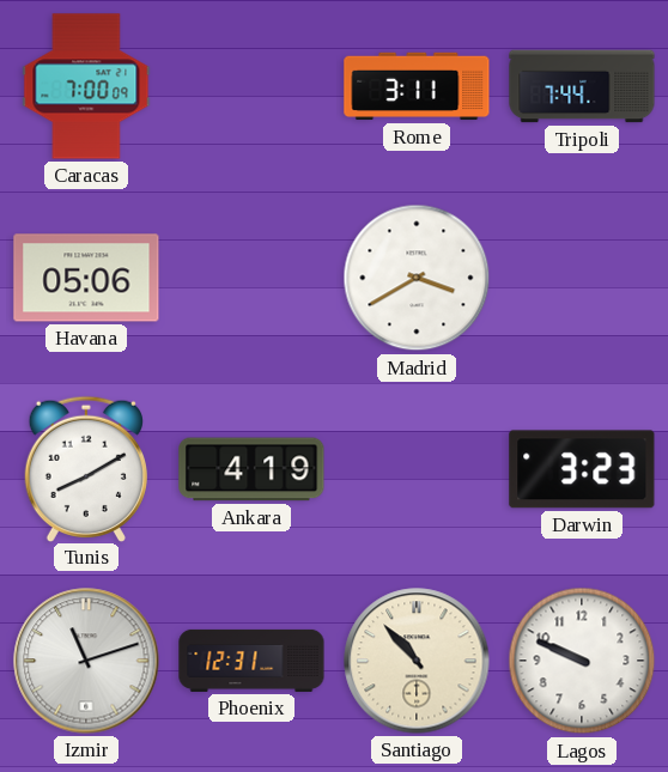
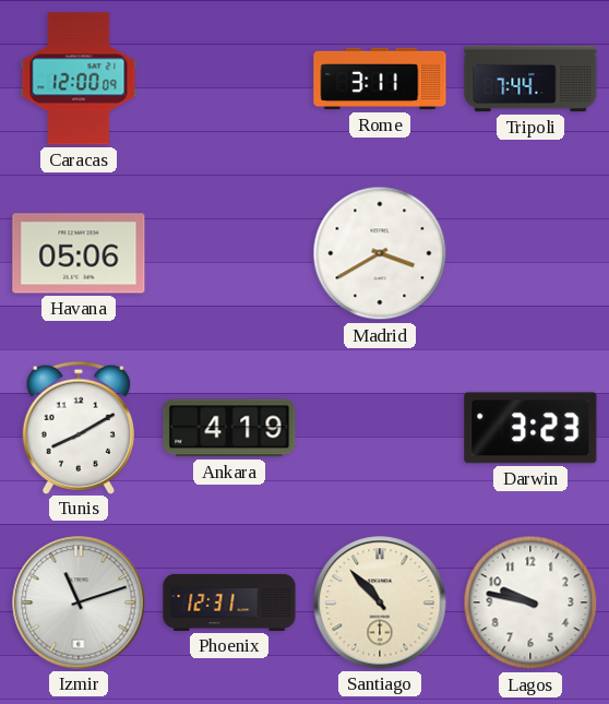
Caracas: 7:00 -> 12:00
Lagos: 9:49 -> 9:47
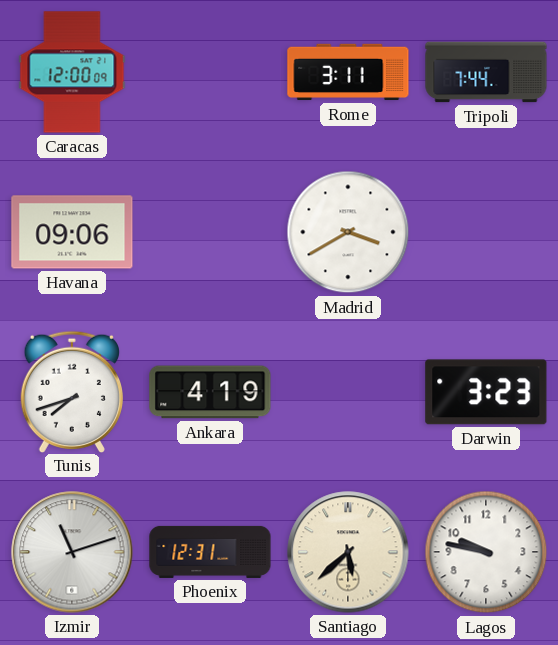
Havana: 05:06 -> 09:06
Tunis: 8:10 -> 7:42
Santiago: 10:53 -> 5:38
